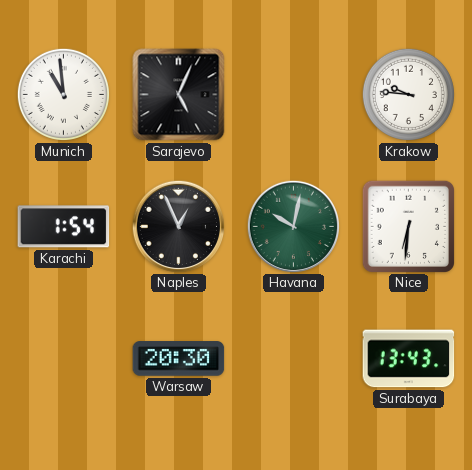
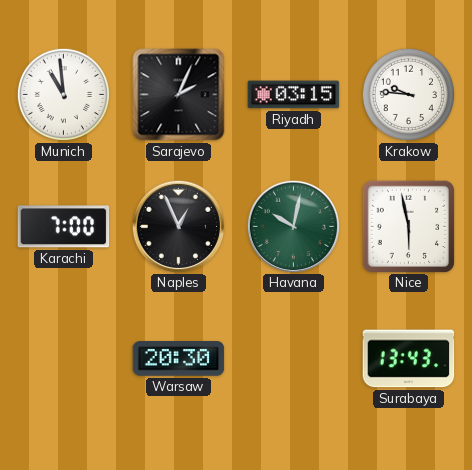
Sarajevo: 5:04 -> 2:04
Riyadh: none -> 03:15
Karachi: 1:54 -> 7:00
Nice: 6:31 -> 5:58
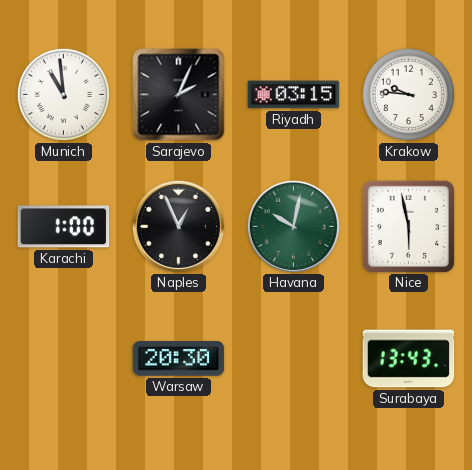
Karachi: 7:00 -> 1:00
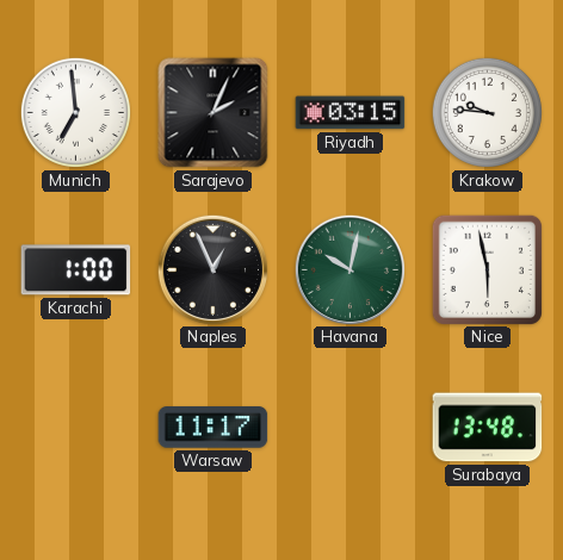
Munich: 10:59 -> 6:59
Warsaw: 20:30 -> 11:17
Surabaya: 13:43 -> 13:48
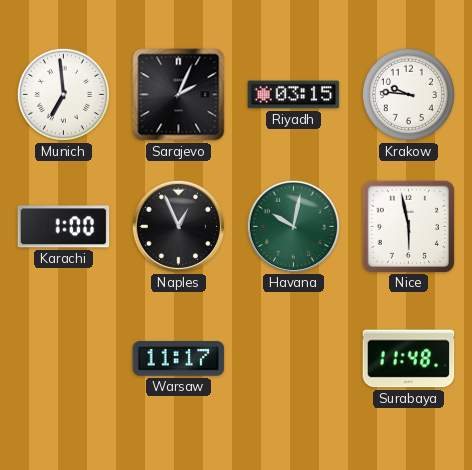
Surabaya: 13:48 -> 11:48
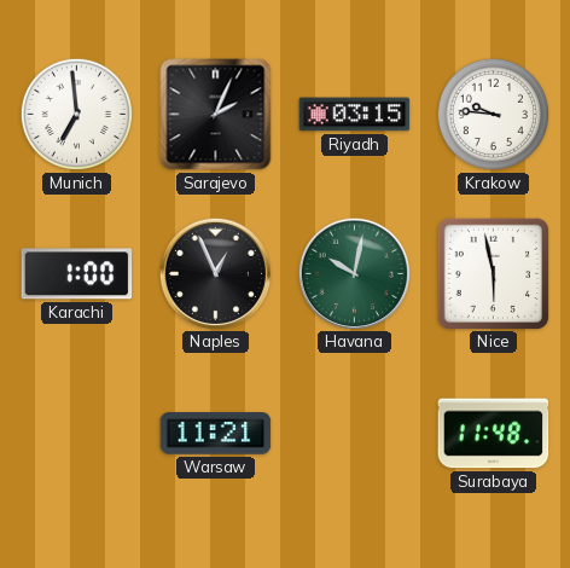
Warsaw: 11:17 -> 11:21
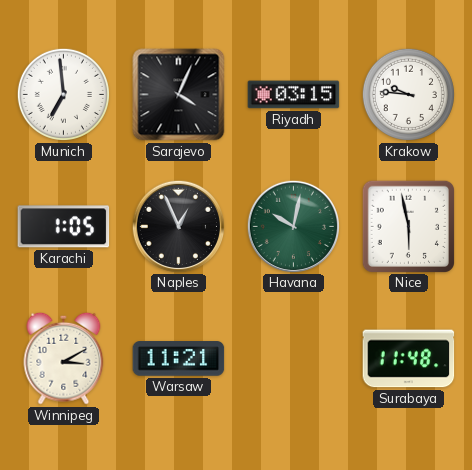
Sarajevo: 2:04 -> 4:04
Karachi: 1:00 -> 1:05
Winnipeg: none -> 3:10
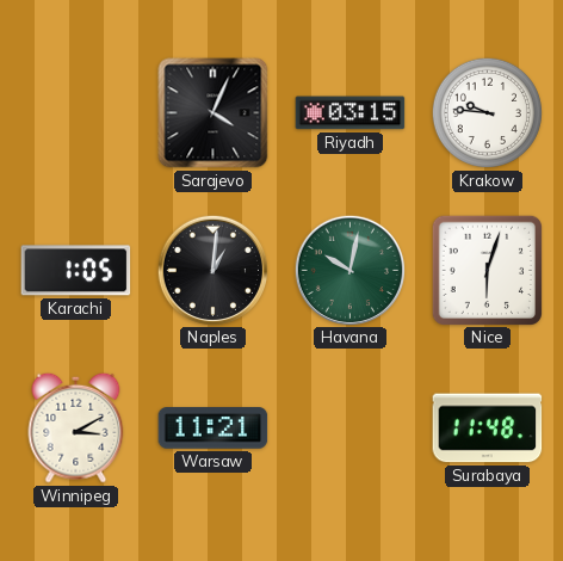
Munich: 6:59 -> none
Naples: 12:56 -> 1:01
Nice: 5:58 -> 6:03
